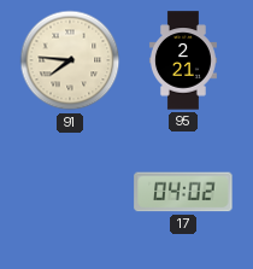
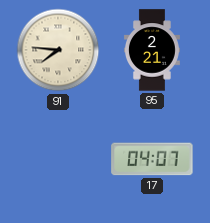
17: 04:02 -> 04:07
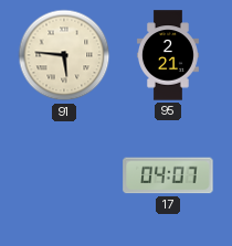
91: 7:46 -> 5:46
